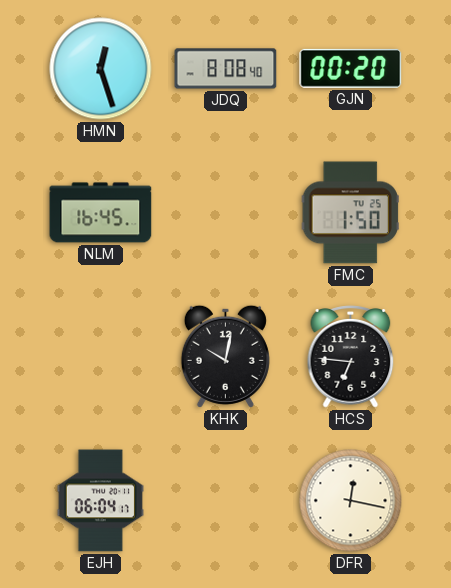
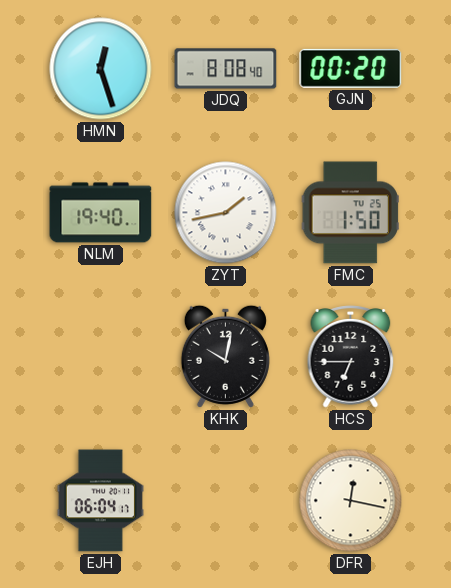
NLM: 16:45 -> 19:40
ZYT: none -> 1:43
HCS: 6:46 -> 6:45
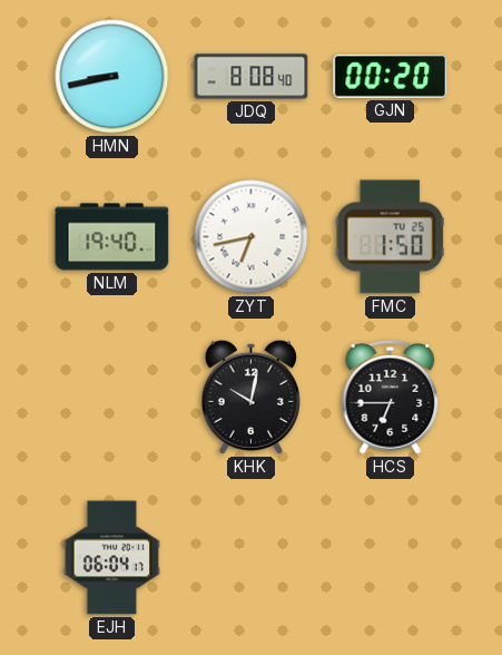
HMN: 12:27 -> 8:43
ZYT: 1:43 -> 6:43
DFR: 12:17 -> none
